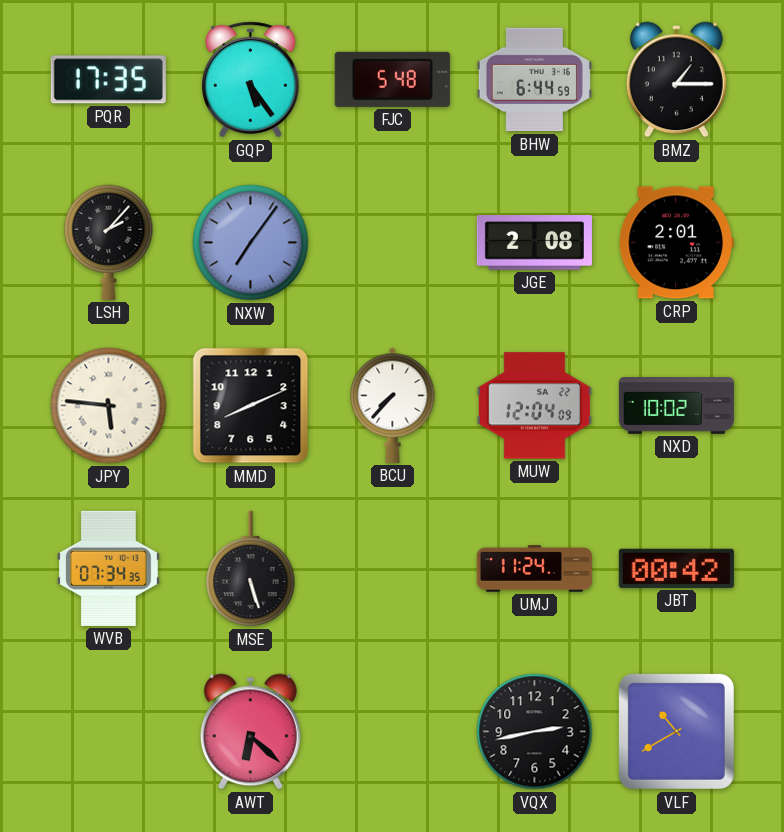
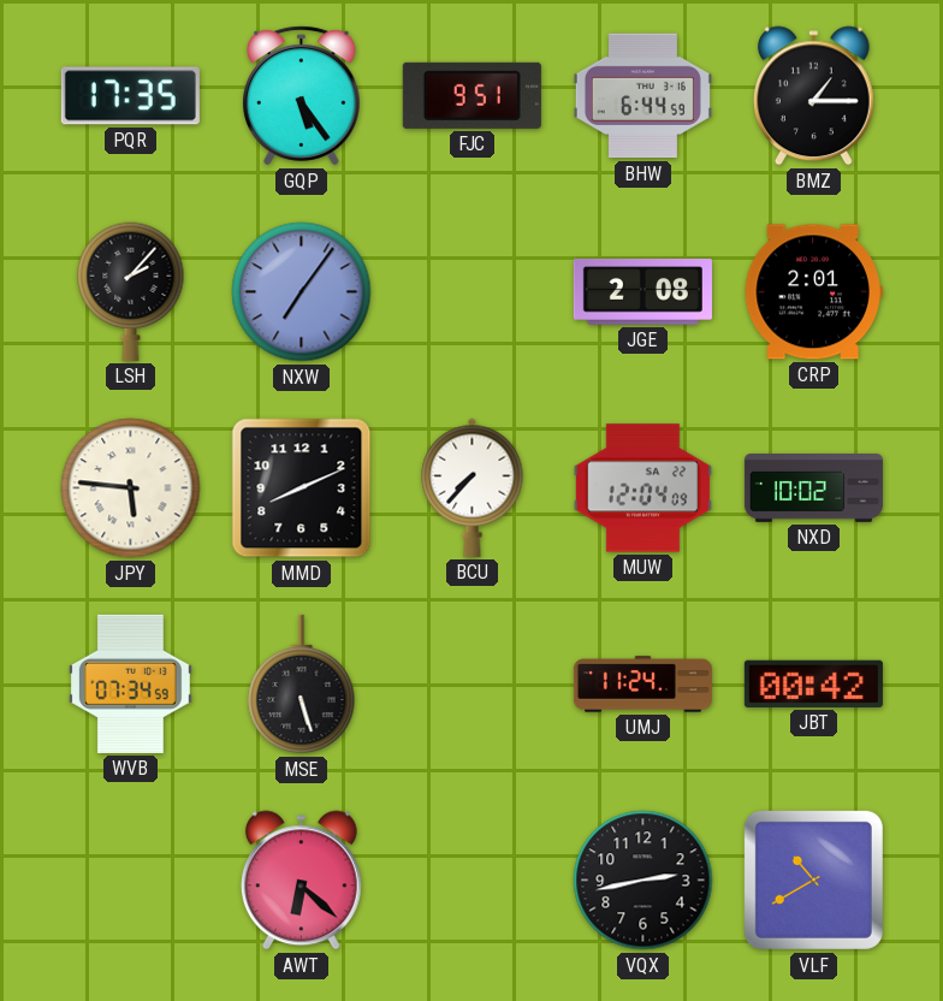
FJC: 5:48 -> 9:51
WVB: 07:34:35 -> 07:34:59
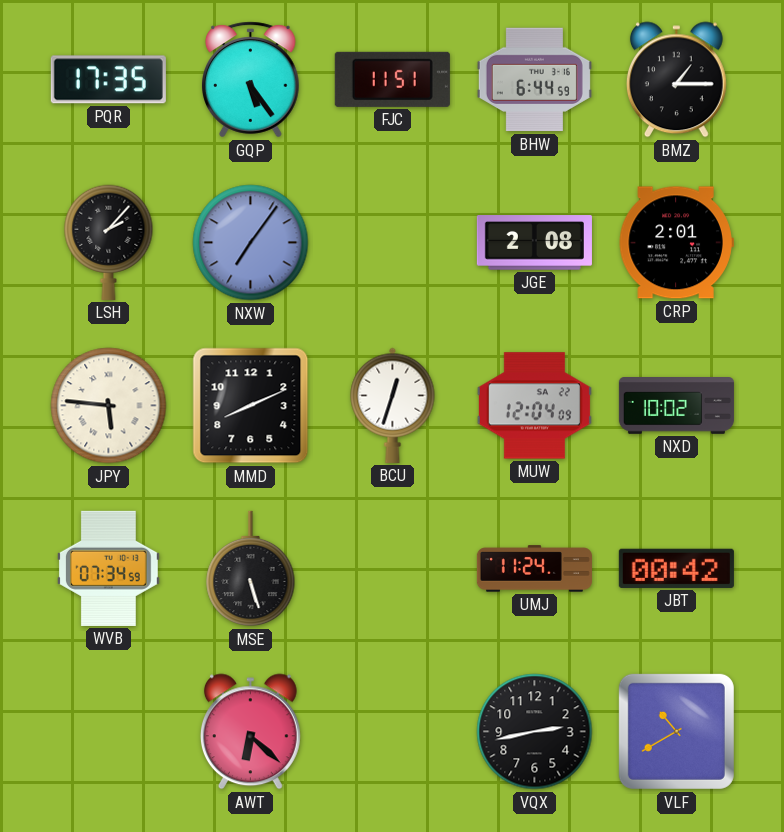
FJC: 9:51 -> 11:51
BCU: 7:37 -> 12:33
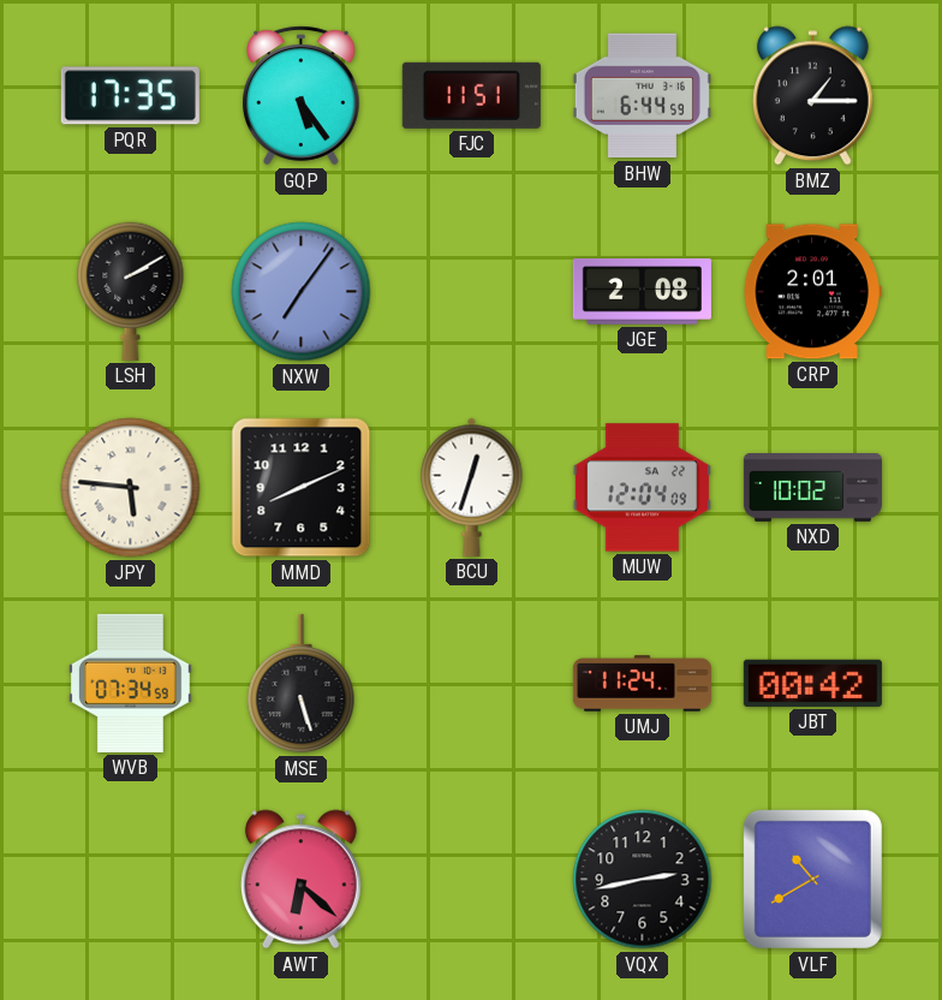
LSH: 2:07 -> 2:10
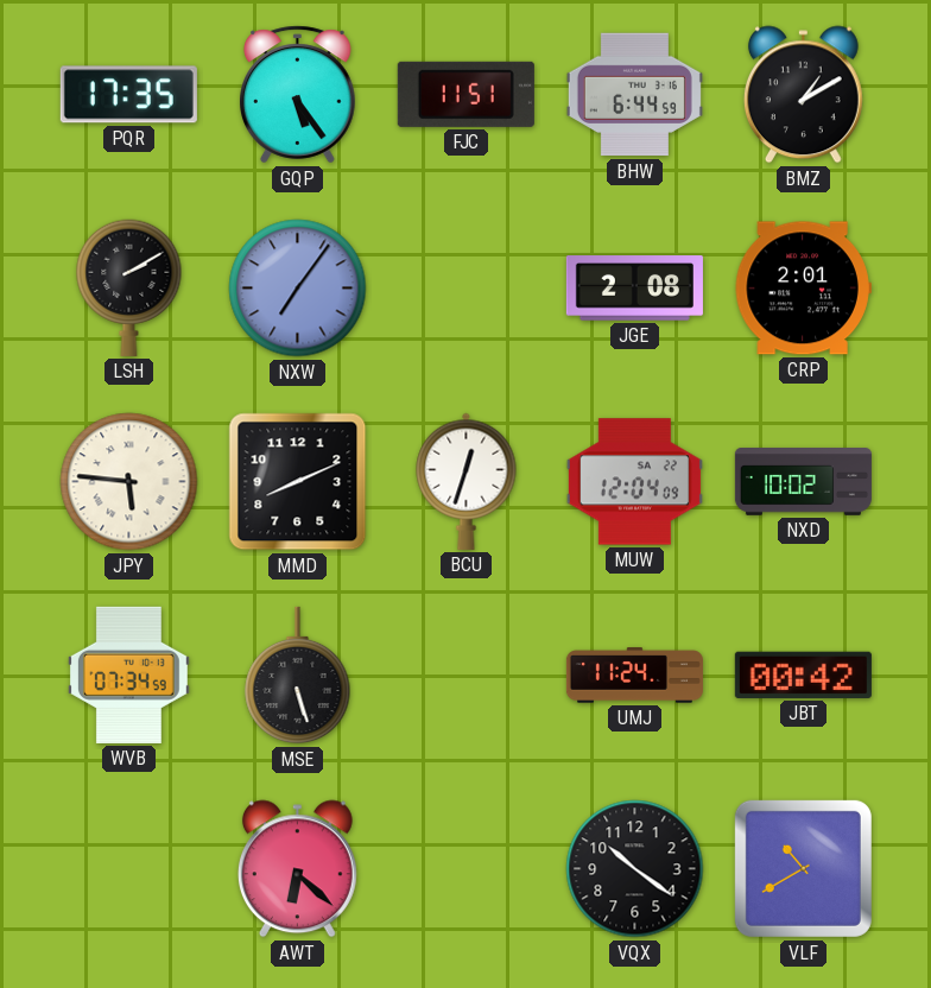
BMZ: 1:15 -> 1:10
VQX: 2:43 -> 10:21
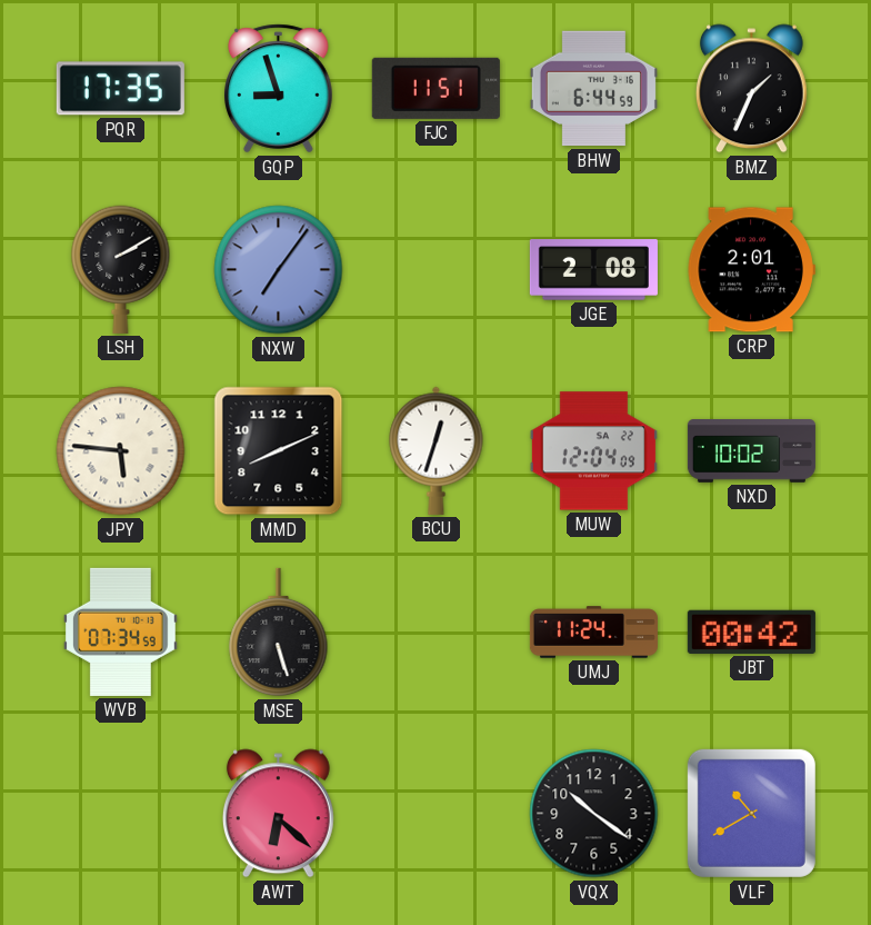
GQP: 5:24 -> 8:57
BMZ: 1:10 -> 1:34
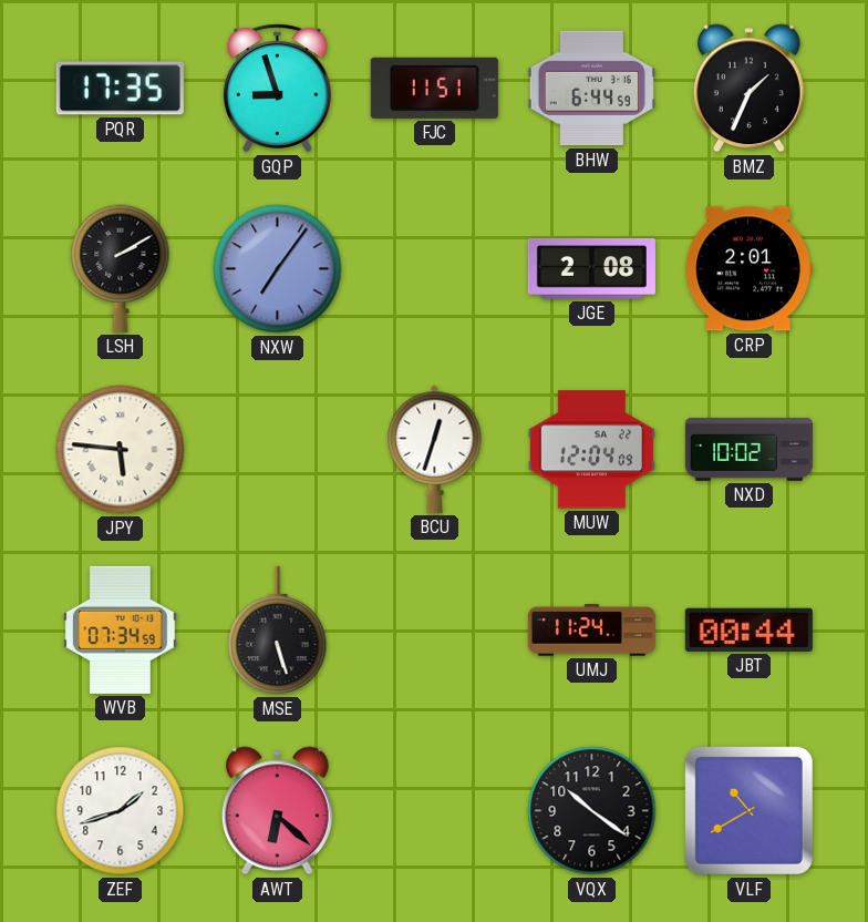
MMD: 8:11 -> none
JBT: 00:42 -> 00:44
ZEF: none -> 1:42
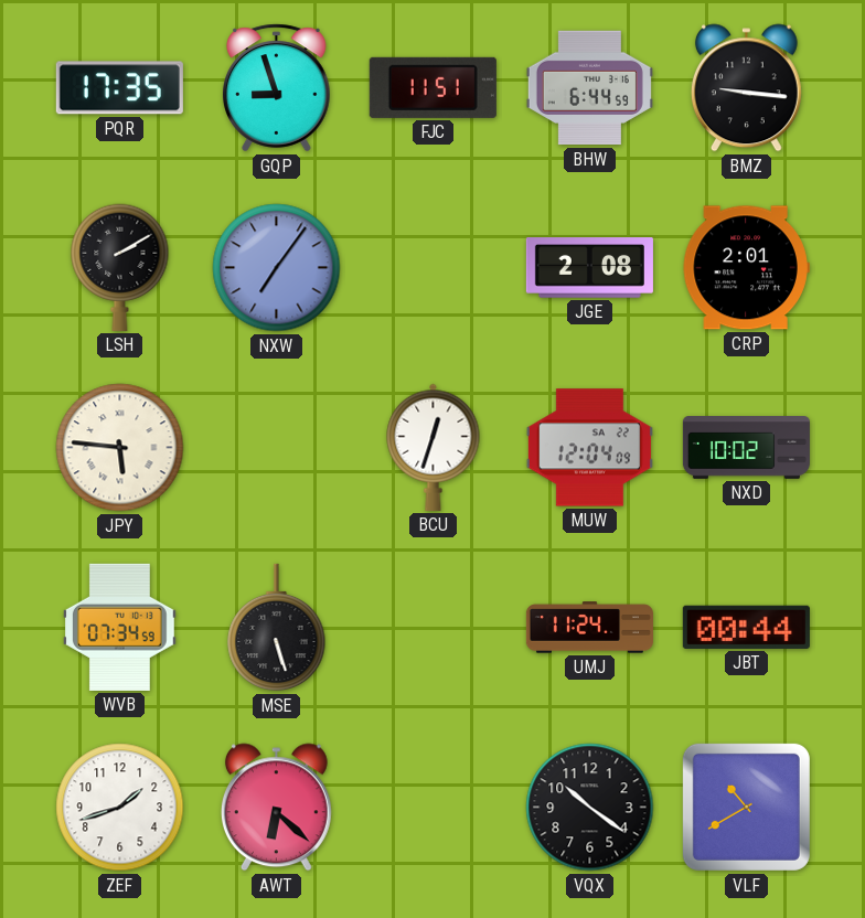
BMZ: 1:34 -> 9:16
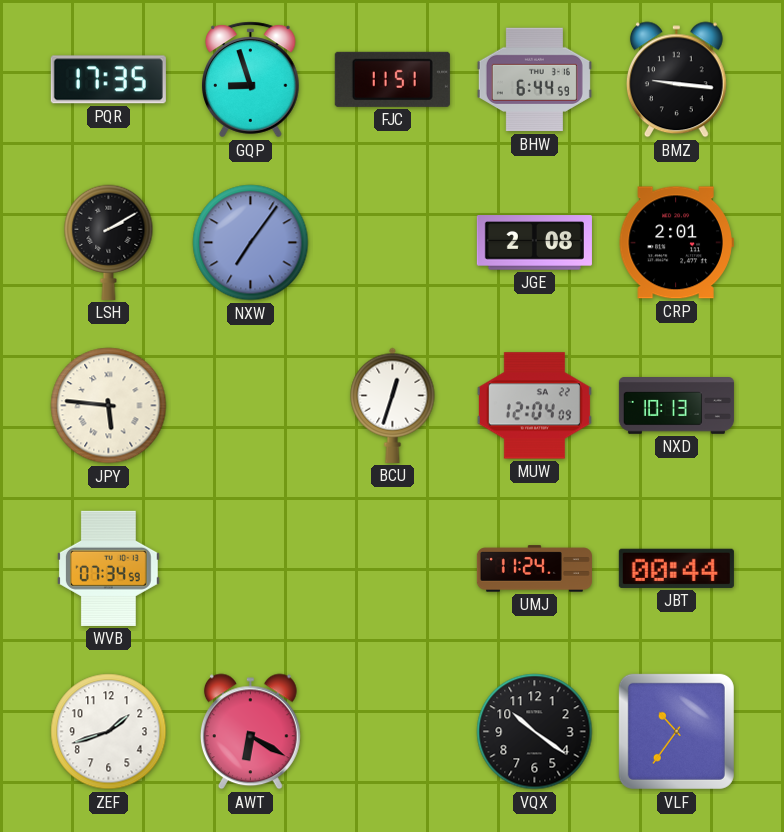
NXD: 10:02 -> 10:13
MSE: 5:27 -> none
AWT: 6:22 -> 6:20
VLF: 10:40 -> 10:36
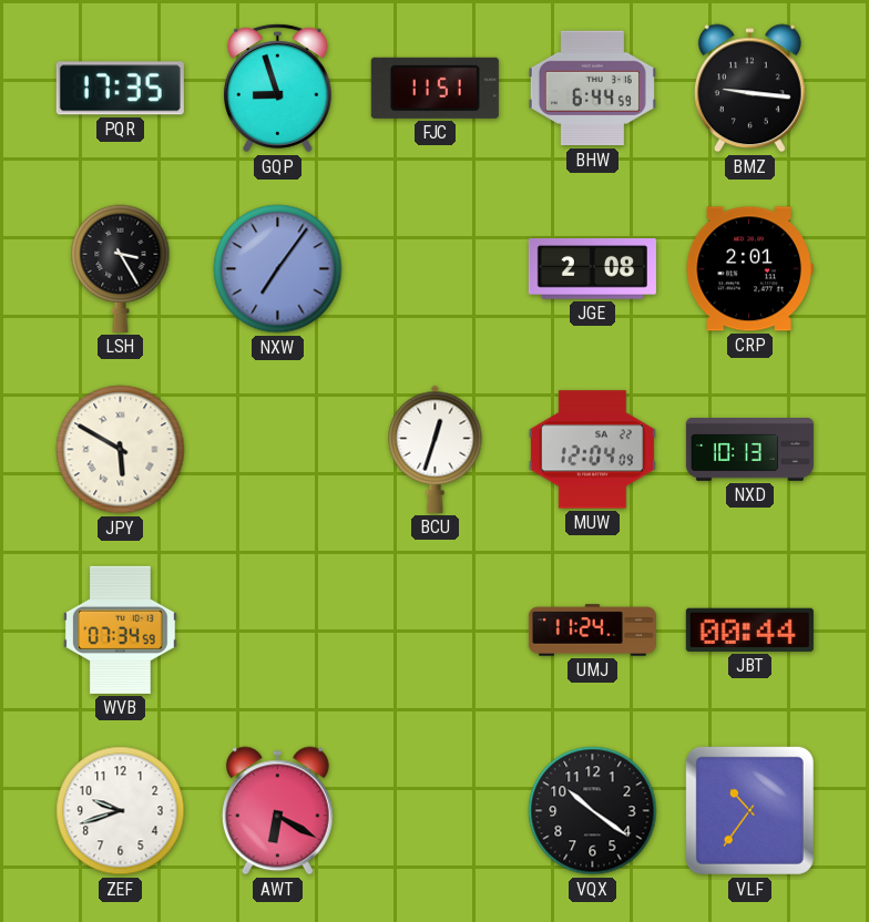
LSH: 2:10 -> 3:25
JPY: 5:46 -> 5:50
ZEF: 1:42 -> 9:42
